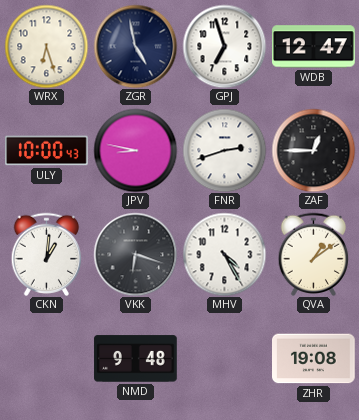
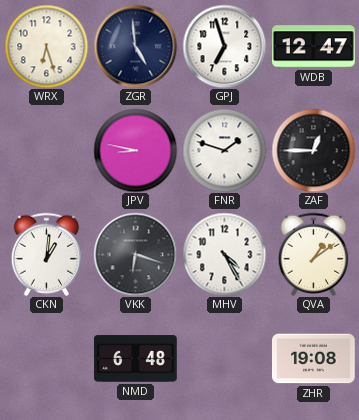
ZGR: 4:58 -> 4:59
ULY: 10:00 -> none
FNR: 2:42 -> 1:48
NMD: 9:48 -> 6:48
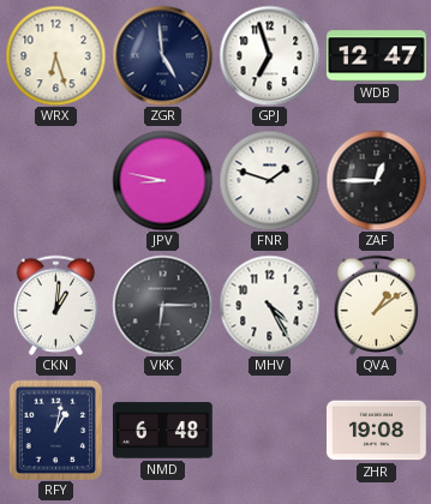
VKK: 6:18 -> 6:15
RFY: none -> 1:02
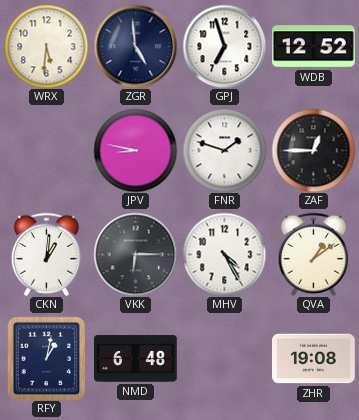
WRX: 6:27 -> 5:31
WDB: 12:47 -> 12:52
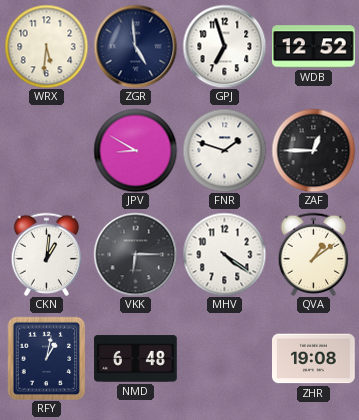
JPV: 8:47 -> 8:50
MHV: 4:25 -> 4:21
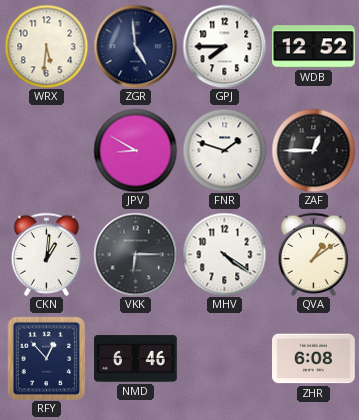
GPJ: 6:57 -> 7:45
RFY: 1:02 -> 12:53
NMD: 6:48 -> 6:46
ZHR: 19:08 -> 6:08
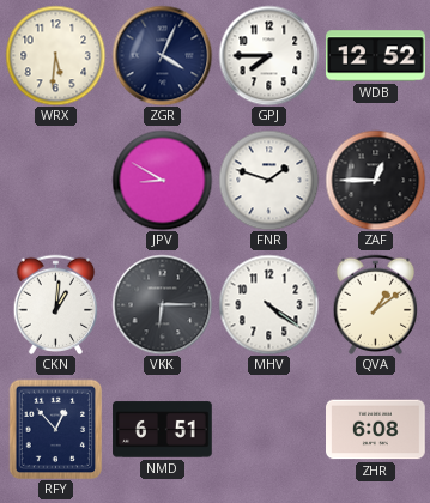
ZGR: 4:59 -> 4:04
NMD: 6:46 -> 6:51
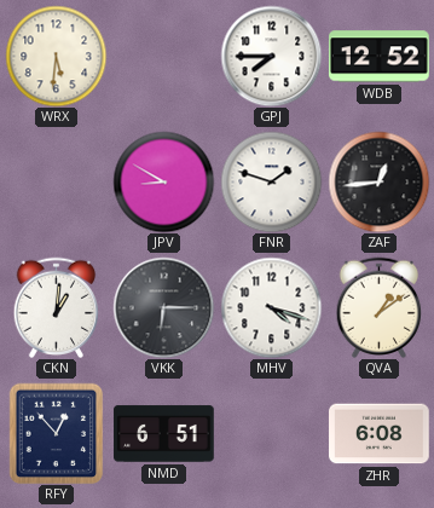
ZGR: 4:04 -> none
ZAF: 12:45 -> 12:44
MHV: 4:21 -> 4:18
